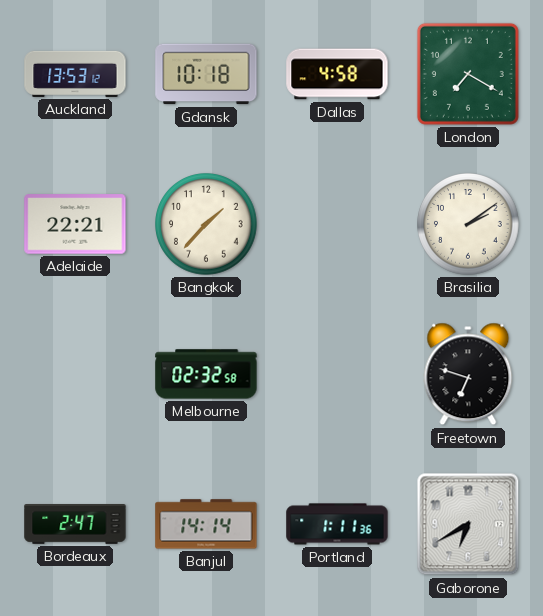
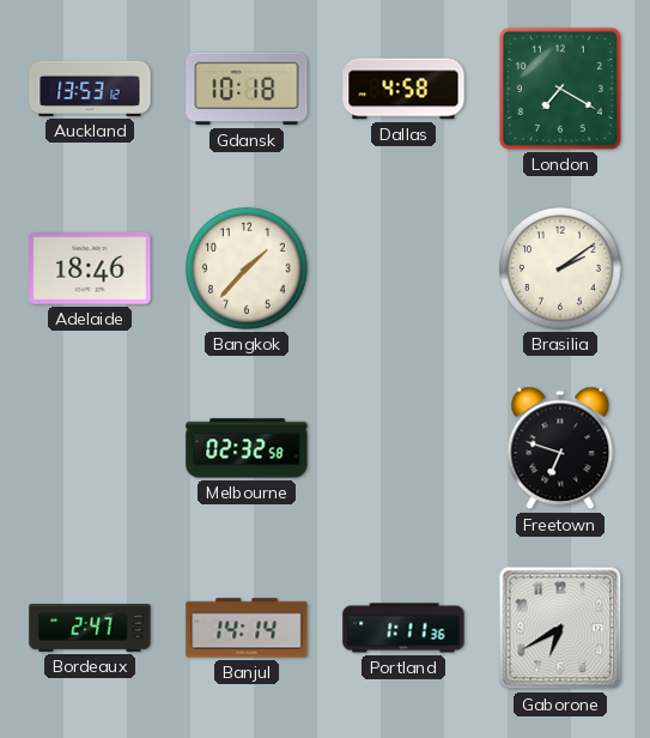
Adelaide: 22:21 -> 18:46
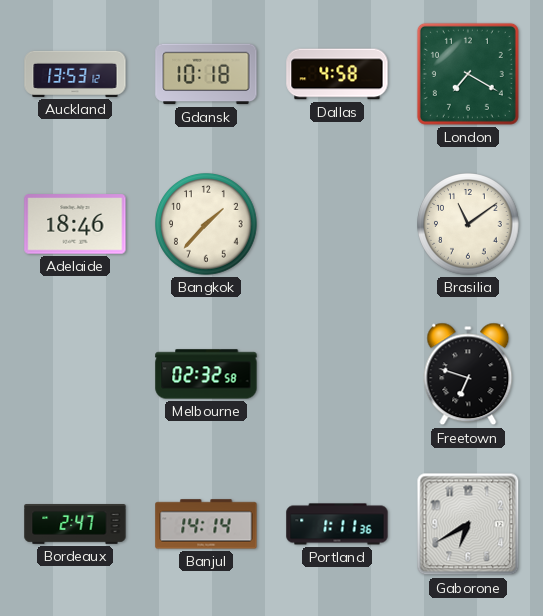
Brasilia: 2:09 -> 11:09
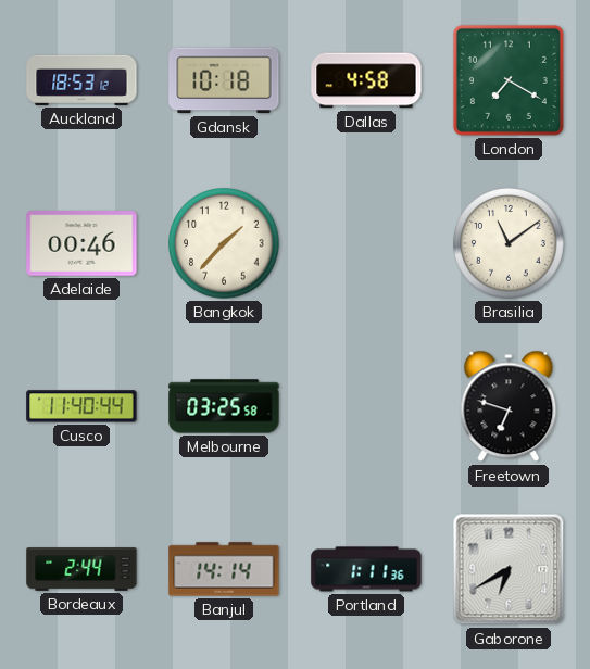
Auckland: 13:53 -> 18:53
Adelaide: 18:46 -> 00:46
Cusco: none -> 11:40
Melbourne: 02:32 -> 03:25
Bordeaux: 2:47 -> 2:44
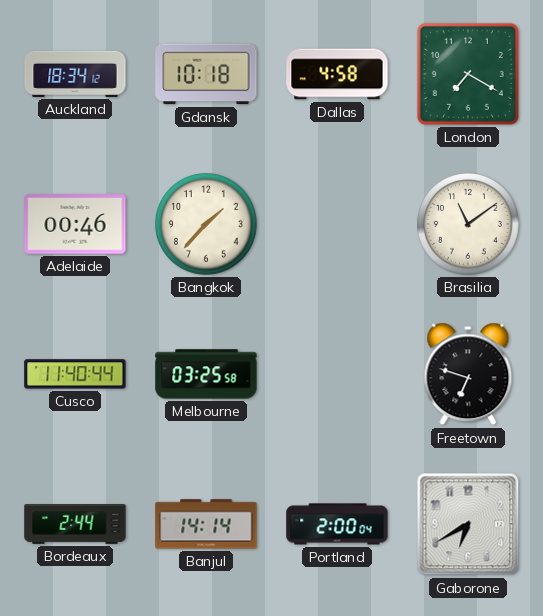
Auckland: 18:53 -> 18:34
Portland: 1:11 -> 2:00
